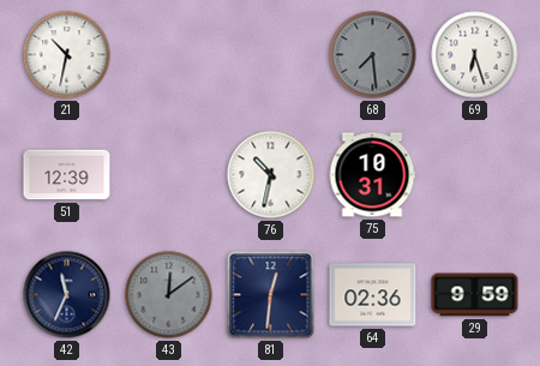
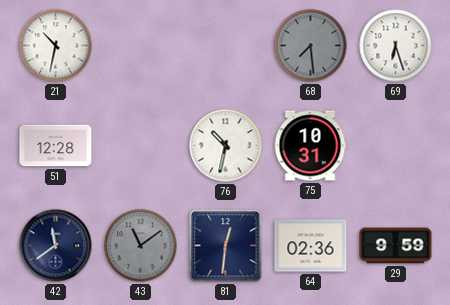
51: 12:39 -> 12:28
42: 11:34 -> 11:39
43: 12:09 -> 11:09
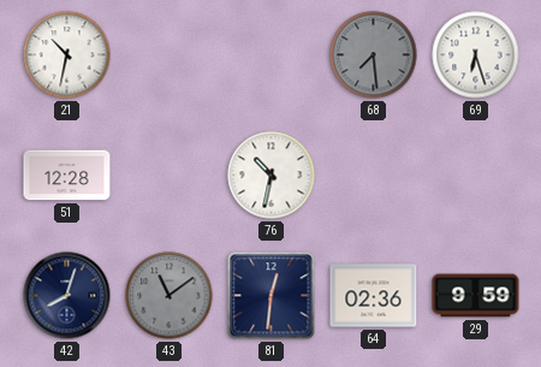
75: 10:31 -> none
42: 11:39 -> 8:03
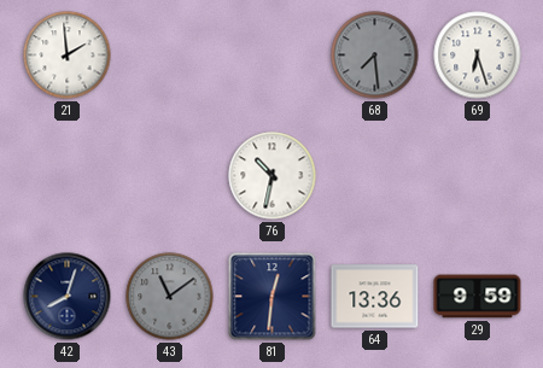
21: 10:32 -> 1:59
51: 12:28 -> none
64: 02:36 -> 13:36
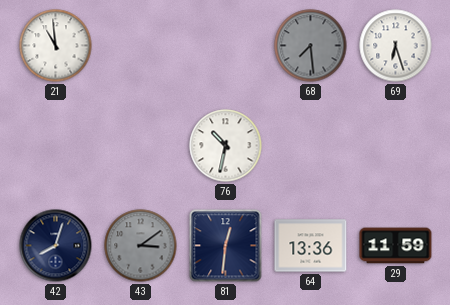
21: 1:59 -> 10:59
43: 11:09 -> 3:09
29: 9:59 -> 11:59
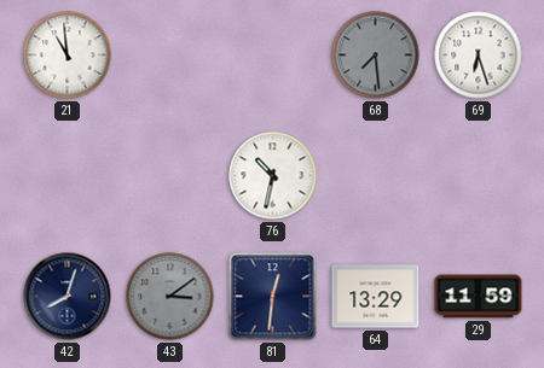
64: 13:36 -> 13:29
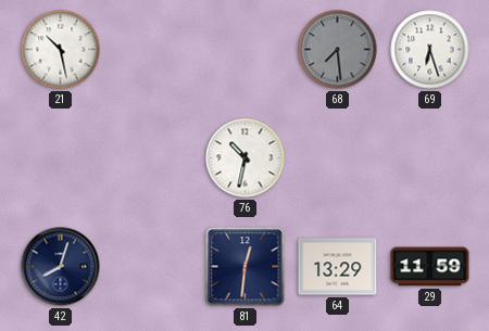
21: 10:59 -> 10:28
43: 3:09 -> none
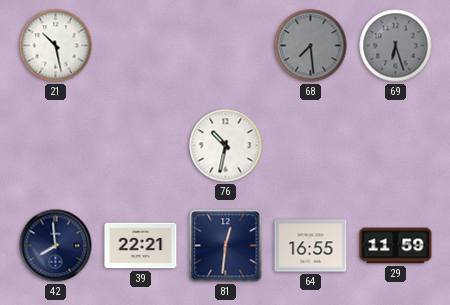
69 dial: white -> grey
42: 8:03 -> 7:59
39: none -> 22:21
64: 13:29 -> 16:55
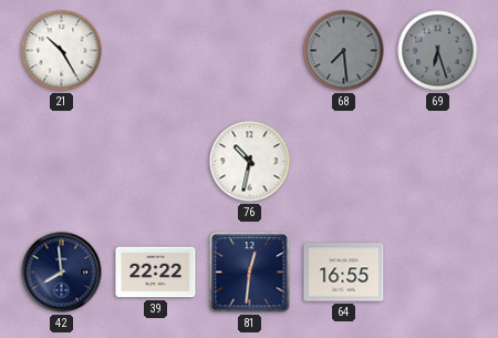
21: 10:28 -> 10:25
39: 22:21 -> 22:22
29: 11:59 -> none
